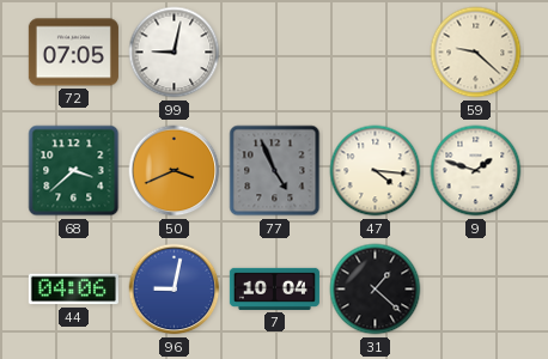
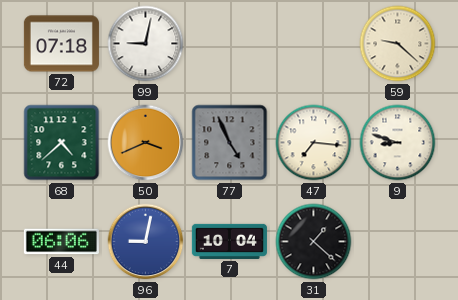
72: 07:05 -> 07:18
68: 3:38 -> 4:38
47: 4:16 -> 7:16
9: 1:48 -> 8:48
44: 04:06 -> 06:06
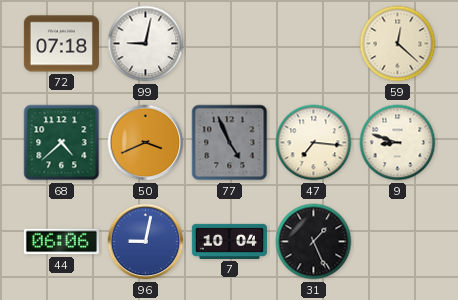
59: 9:22 -> 12:22
31: 1:22 -> 1:26
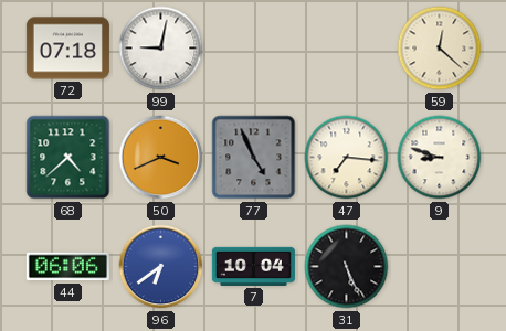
96: 9:02 -> 6:39
31: 1:26 -> 5:26
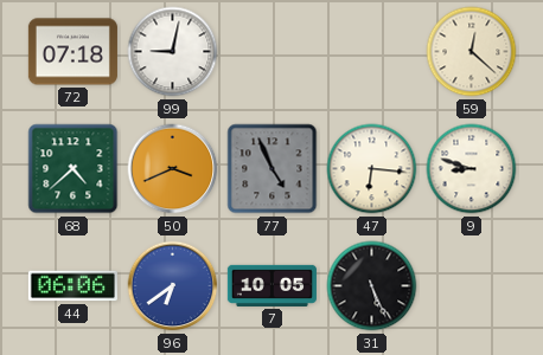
47: 7:16 -> 6:16
7: 10:04 -> 10:05
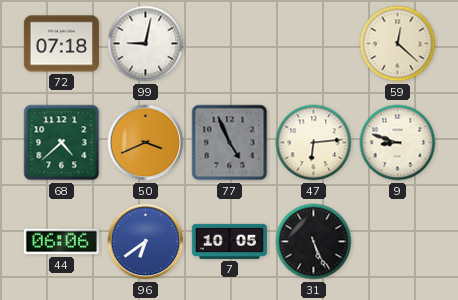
47: 6:16 -> 6:14
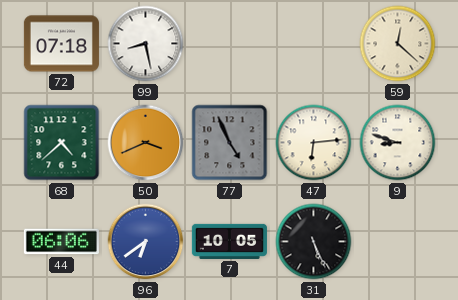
99: 9:02 -> 8:28
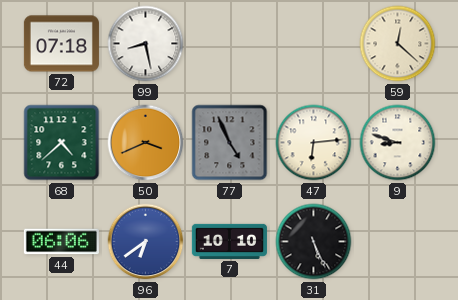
7: 10:05 -> 10:10
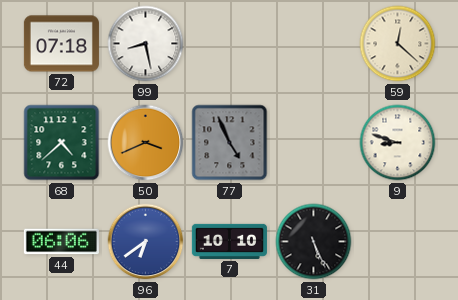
47: 6:14 -> none
